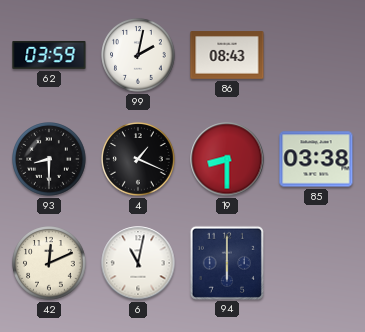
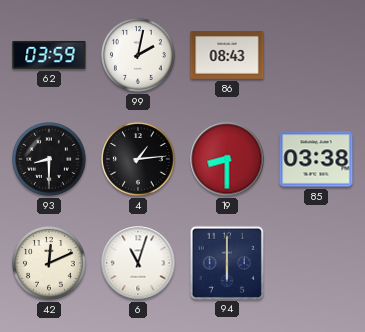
4: 1:19 -> 1:14
6: 11:02 -> 11:03
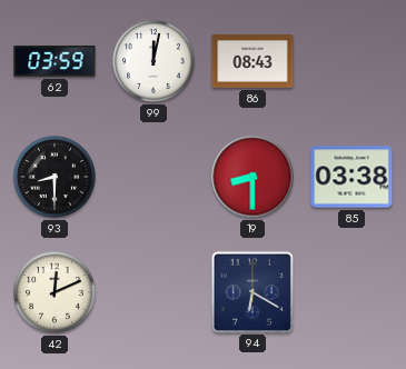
99: 2:02 -> 12:02
4: 1:14 -> none
6: 11:03 -> none
94: 6:00 -> 6:20
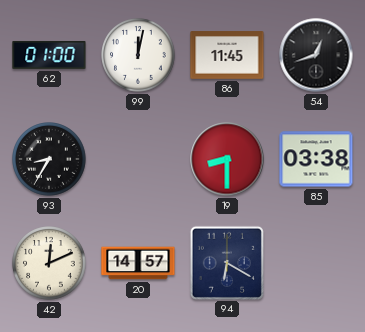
62: 03:59 -> 01:00
86: 08:43 -> 11:45
54: none -> 12:42
93: 8:30 -> 8:35
20: none -> 14:57
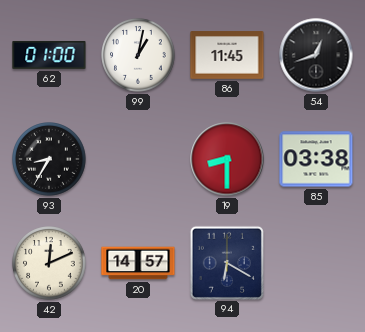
99: 12:02 -> 1:02
